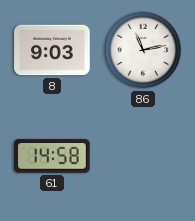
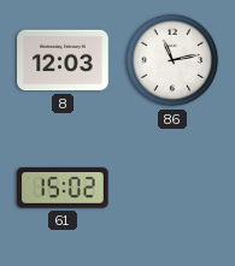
8: 9:03 -> 12:03
61: 14:58 -> 15:02
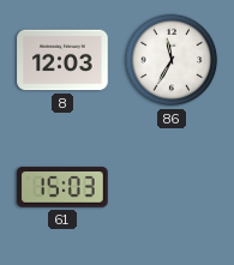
86: 11:13 -> 11:35
61: 15:02 -> 15:03
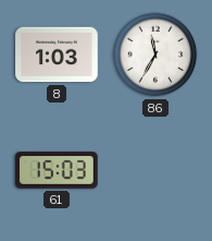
8: 12:03 -> 1:03
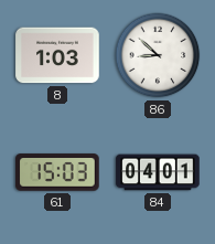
86: 11:35 -> 8:52
84: none -> 04:01
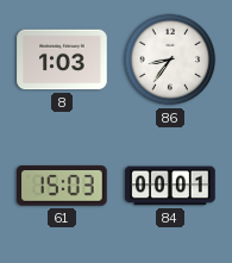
86: 8:52 -> 8:36
84: 04:01 -> 00:01
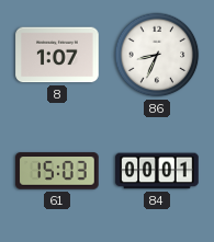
8: 1:03 -> 1:07
86: 8:36 -> 8:34
